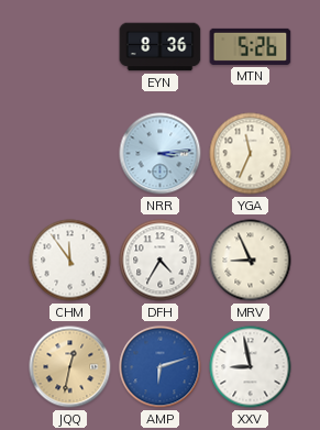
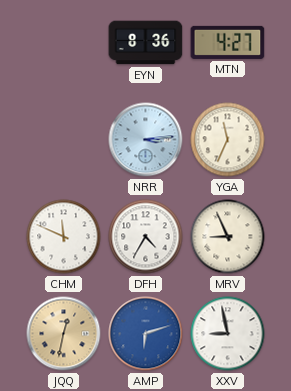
MTN: 5:26 -> 4:27
CHM: 11:54 -> 11:49
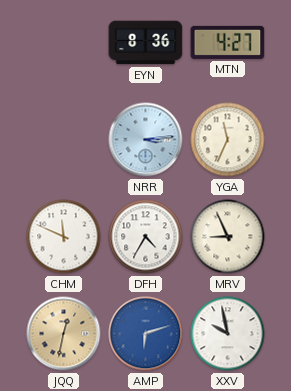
XXV: 8:58 -> 9:58
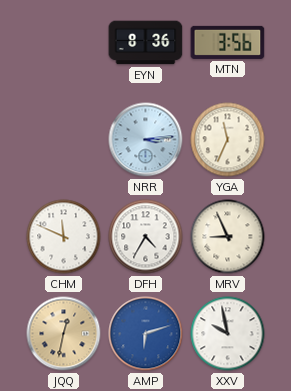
MTN: 4:27 -> 3:56
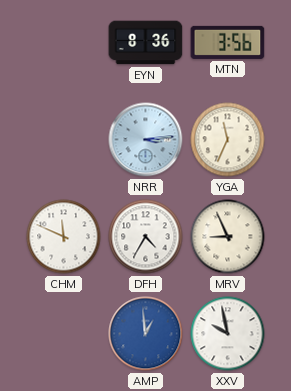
JQQ: 12:32 -> none
AMP: 6:12 -> 12:59
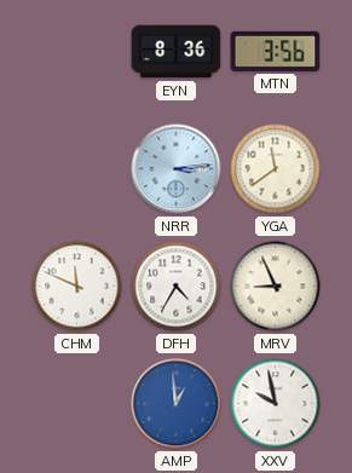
YGA: 11:34 -> 11:39
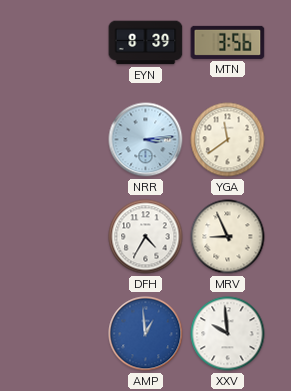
EYN: 8:36 -> 8:39
CHM: 11:49 -> none
XXV: 9:58 -> 9:59
